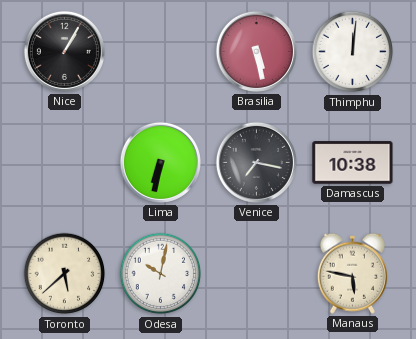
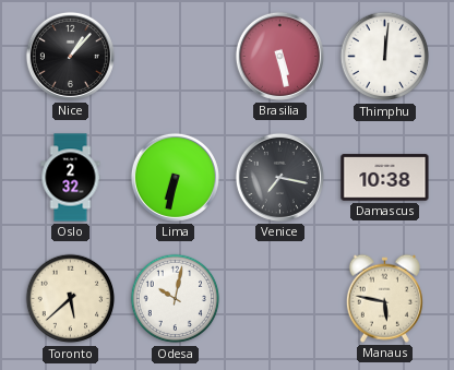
Nice: 1:05 -> 1:07
Oslo: none -> 2:32
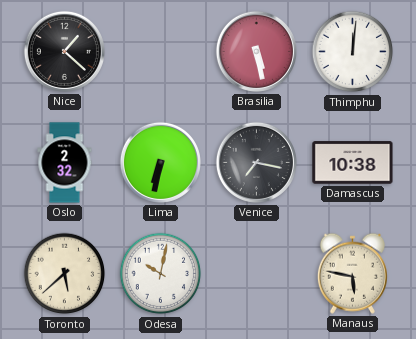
Nice: 1:07 -> 1:22
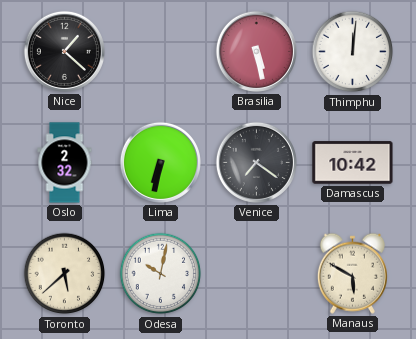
Venice: 7:17 -> 7:21
Damascus: 10:38 -> 10:42
Manaus: 5:47 -> 5:50
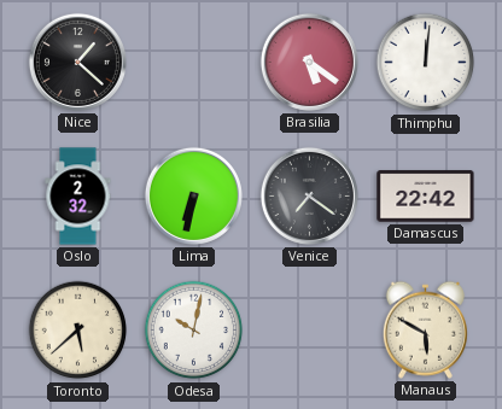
Brasilia: 5:28 -> 5:21
Damascus: 10:42 -> 22:42
